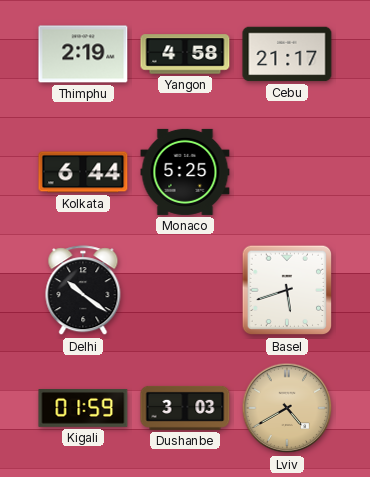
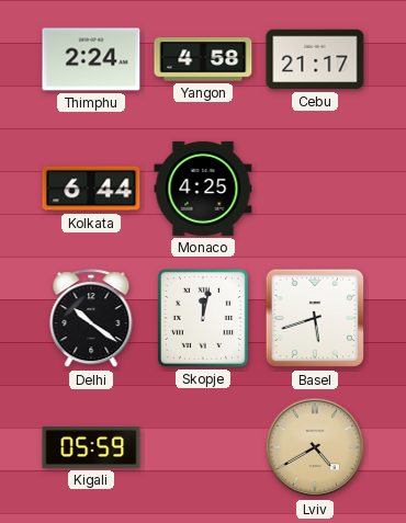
Thimphu: 2:19 -> 2:24
Monaco: 5:25 -> 4:25
Skopje: none -> 12:02
Kigali: 01:59 -> 05:59
Dushanbe: 3:03 -> none
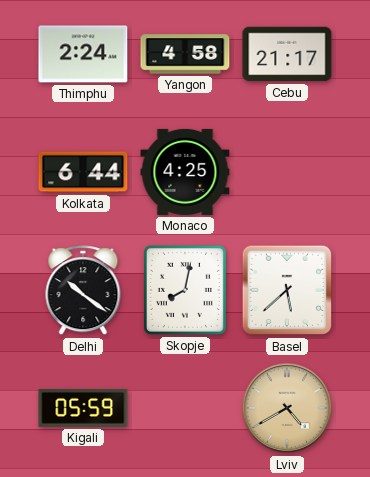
Skopje: 12:02 -> 8:02
Basel: 5:42 -> 5:38
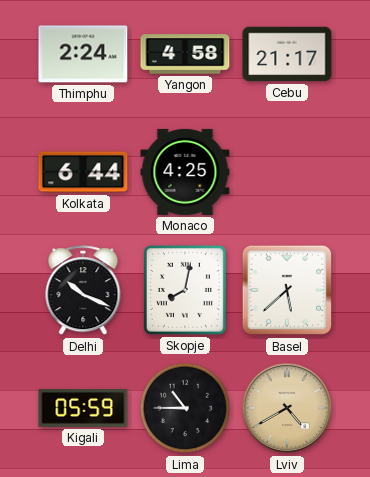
Delhi: 10:21 -> 10:19
Lima: none -> 10:45
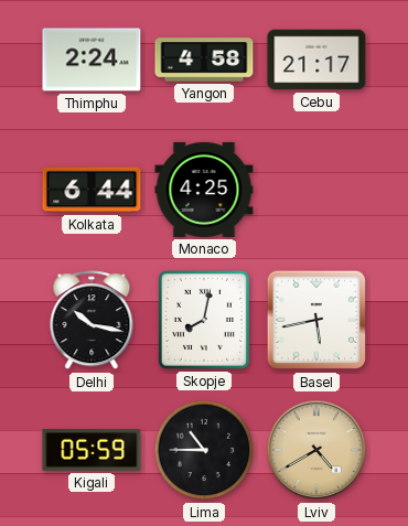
Delhi: 10:19 -> 10:17
Basel: 5:38 -> 5:43
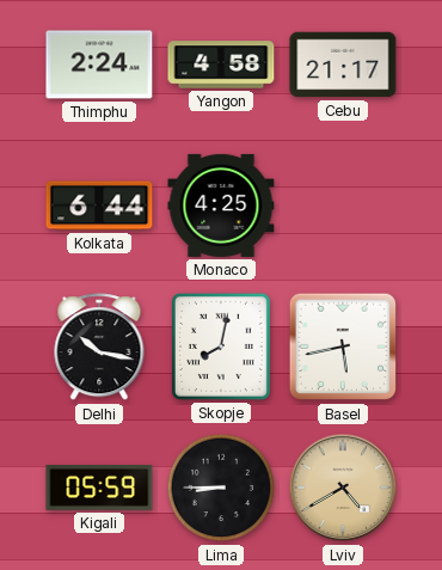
Lima: 10:45 -> 8:45
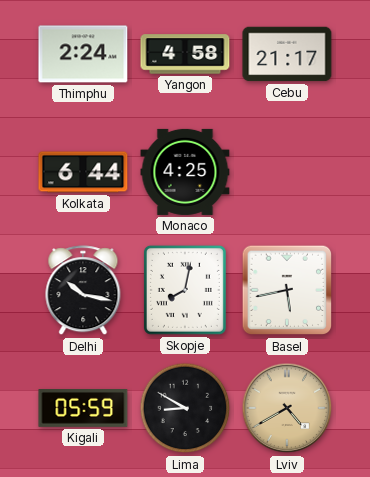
Lima: 8:45 -> 8:50
